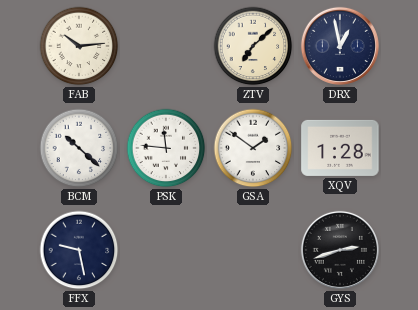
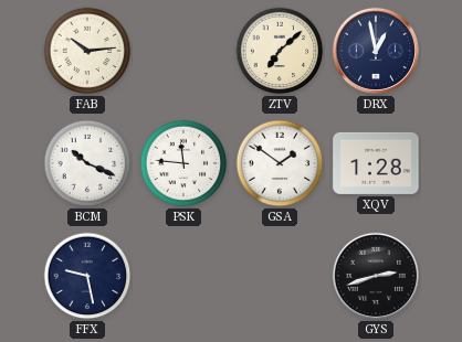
BCM: 10:22 -> 10:19
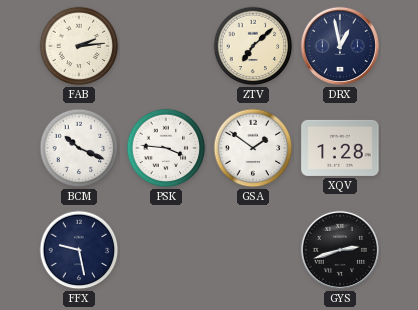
FAB: 10:14 -> 2:14
PSK: 11:46 -> 3:46
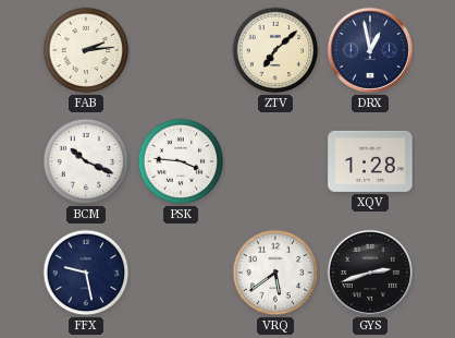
GSA: 1:51 -> none
VRQ: none -> 5:39
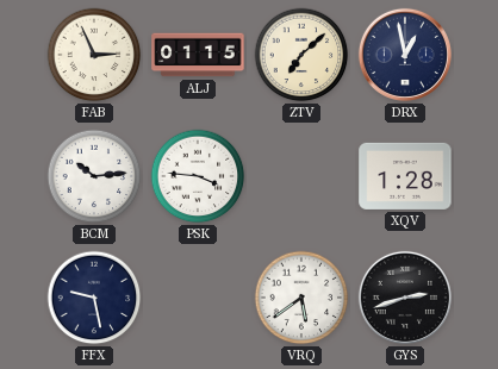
FAB: 2:14 -> 2:56
ALJ: none -> 01:15
BCM: 10:19 -> 10:14
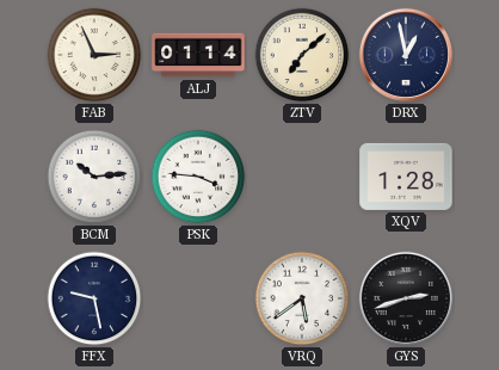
ALJ: 01:15 -> 01:14
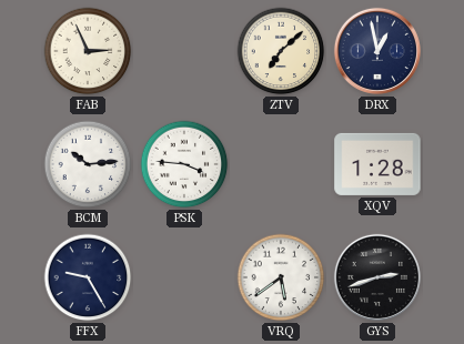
ALJ: 01:14 -> none
FFX: 9:28 -> 9:25
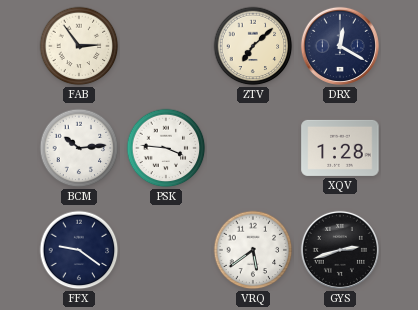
FAB: 2:56 -> 2:54
DRX: 12:58 -> 12:20
FFX: 9:25 -> 9:21
